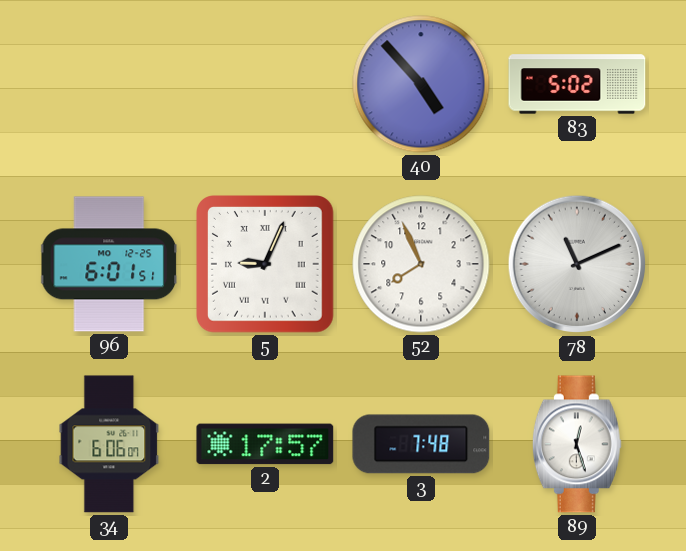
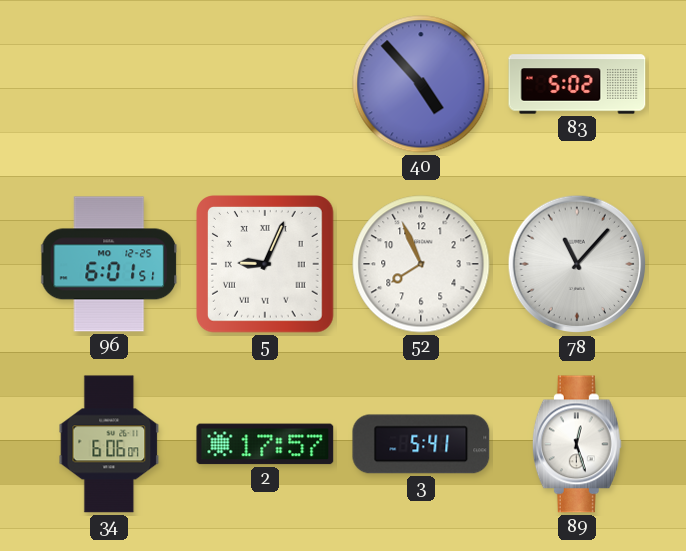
78: 11:11 -> 11:07
3: 7:48 -> 5:41
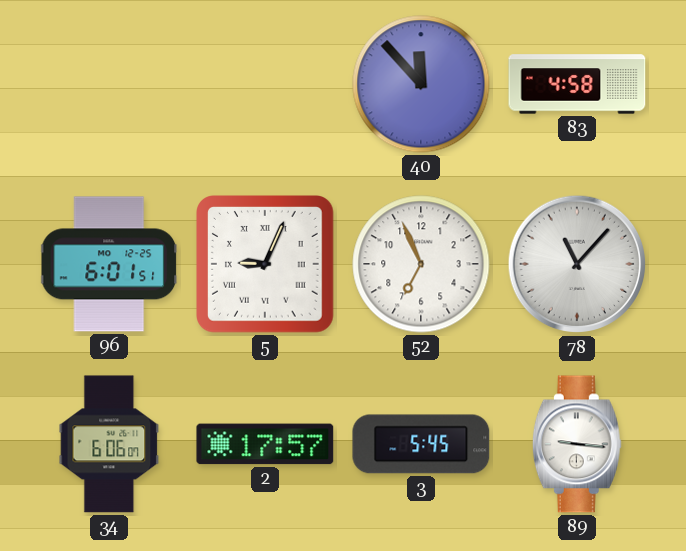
40: 4:53 -> 11:53
83: 5:02 -> 4:58
52: 7:56 -> 6:56
3: 5:41 -> 5:45
89: 12:27 -> 9:16
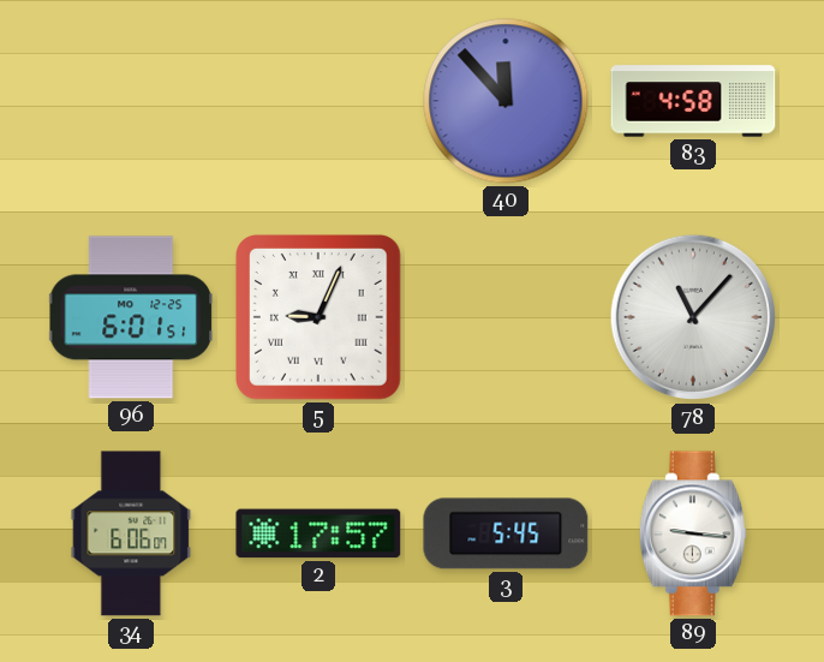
52: 6:56 -> none
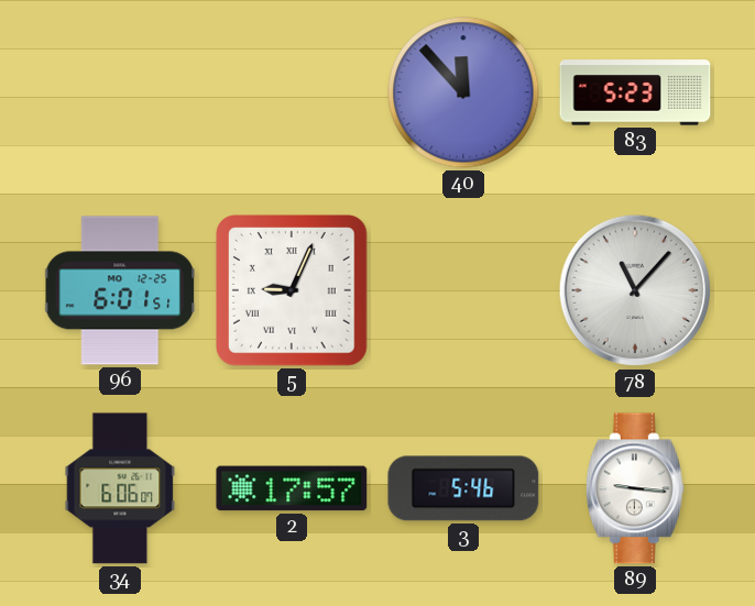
83: 4:58 -> 5:23
3: 5:45 -> 5:46
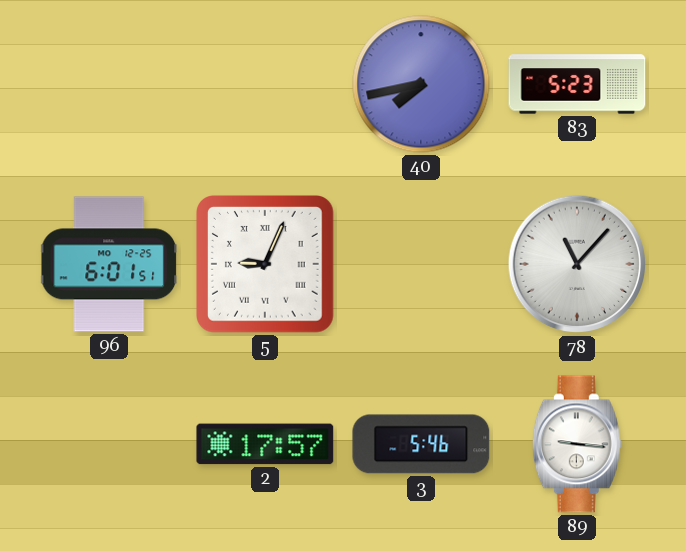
40: 11:53 -> 7:43
34: 6:06 -> none
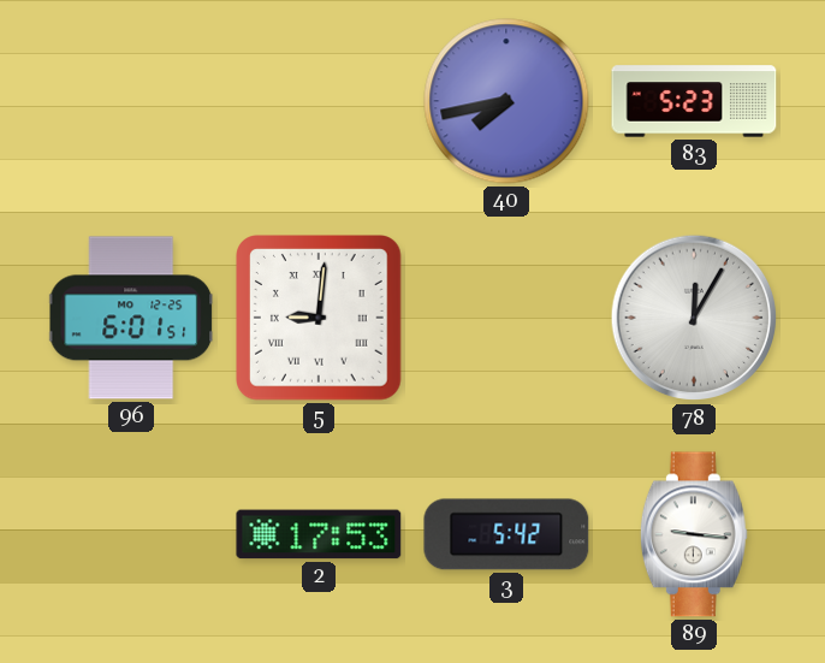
5: 9:04 -> 9:01
78: 11:07 -> 12:05
2: 17:57 -> 17:53
3: 5:46 -> 5:42
